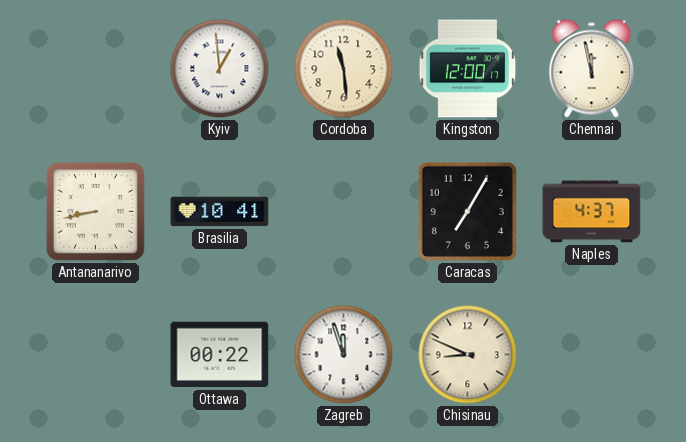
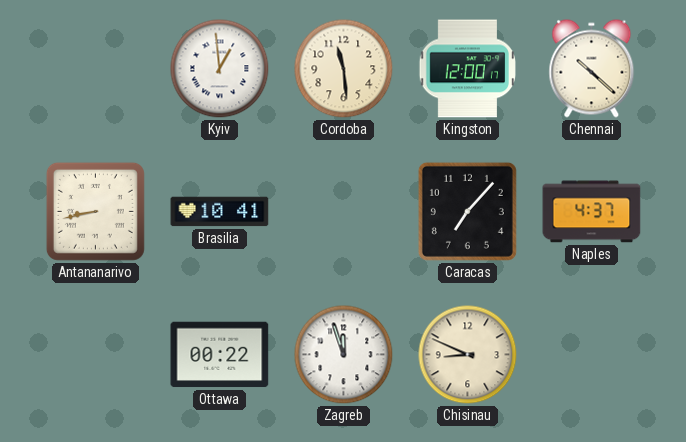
Chennai: 11:58 -> 10:22
Caracas: 7:05 -> 7:07
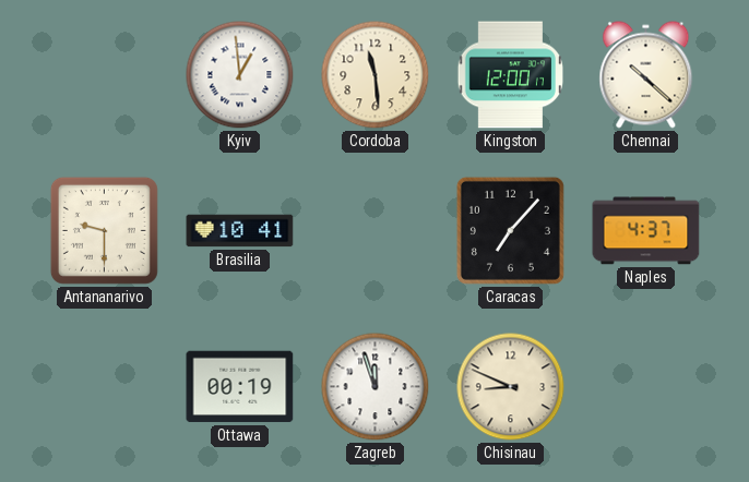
Antananarivo: 8:43 -> 9:30
Ottawa: 00:22 -> 00:19
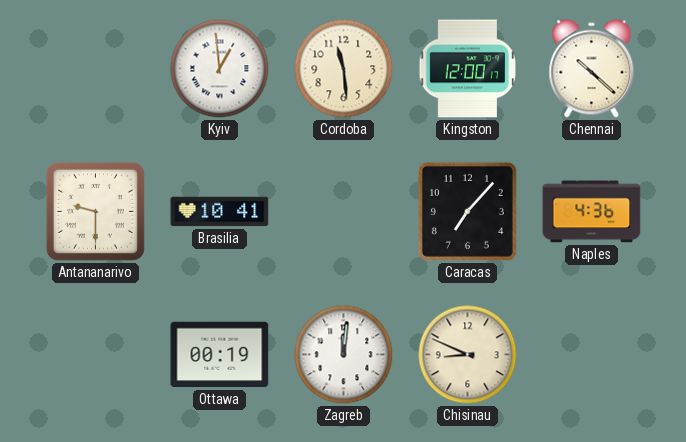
Naples: 4:37 -> 4:36
Zagreb: 11:57 -> 12:01
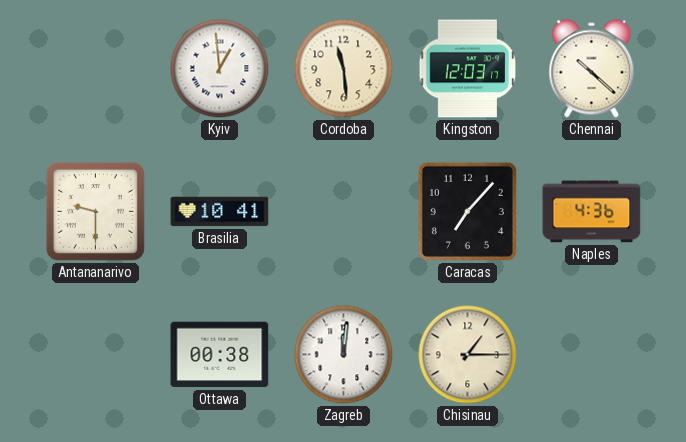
Kingston: 12:00 -> 12:03
Ottawa: 00:19 -> 00:38
Chisinau: 8:49 -> 1:15
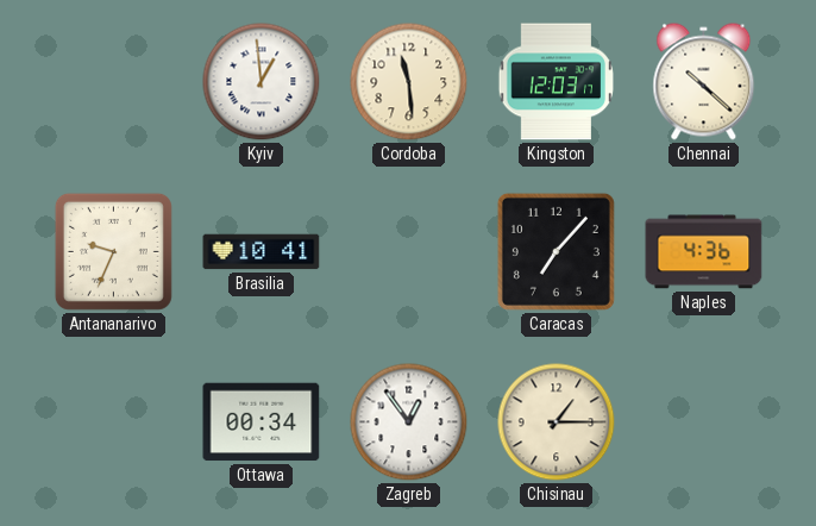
Antananarivo: 9:30 -> 9:34
Ottawa: 00:38 -> 00:34
Zagreb: 12:01 -> 12:54
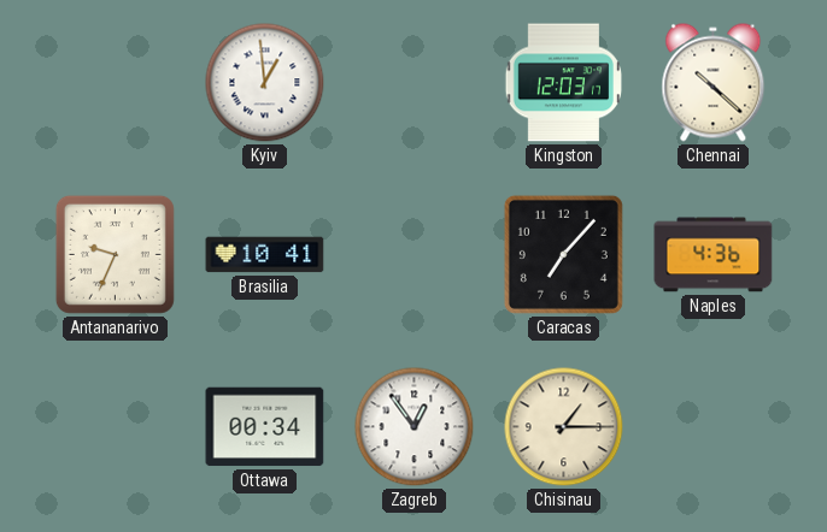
Cordoba: 11:29 -> none
